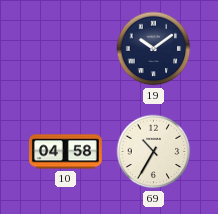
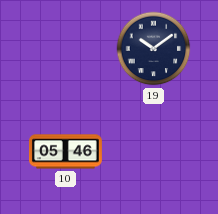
10: 04:58 -> 05:46
69: 10:35 -> none
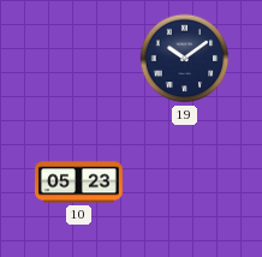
10: 05:46 -> 05:23
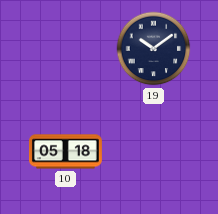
10: 05:23 -> 05:18
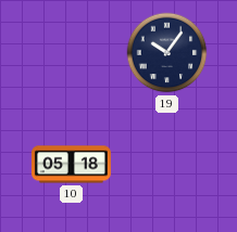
19: 10:09 -> 10:06
